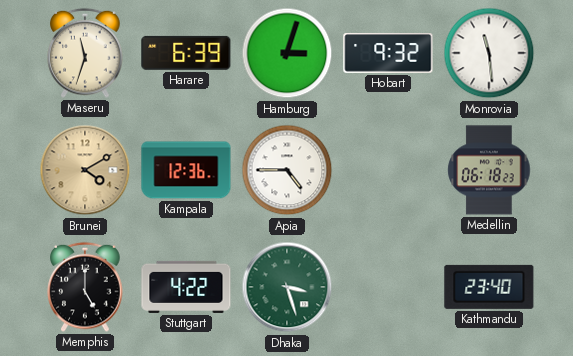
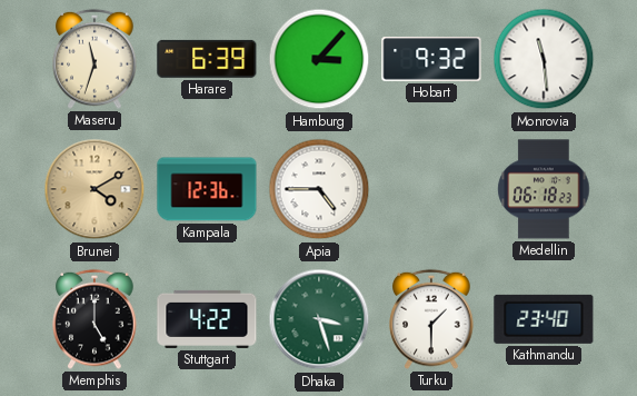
Hamburg: 3:03 -> 3:07
Turku: none -> 1:30
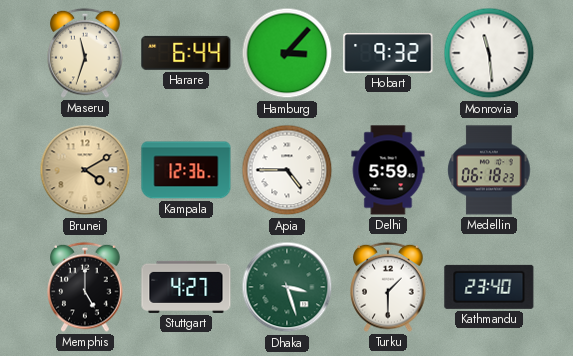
Harare: 6:39 -> 6:44
Delhi: none -> 5:59
Stuttgart: 4:22 -> 4:27
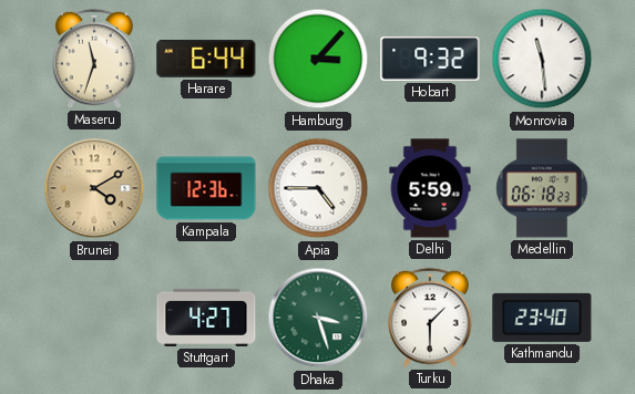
Memphis: 5:00 -> none
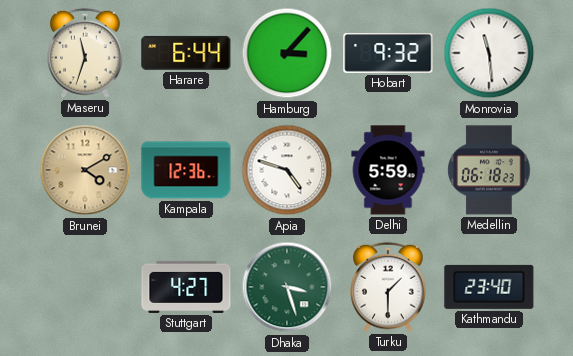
Apia: 4:45 -> 4:48
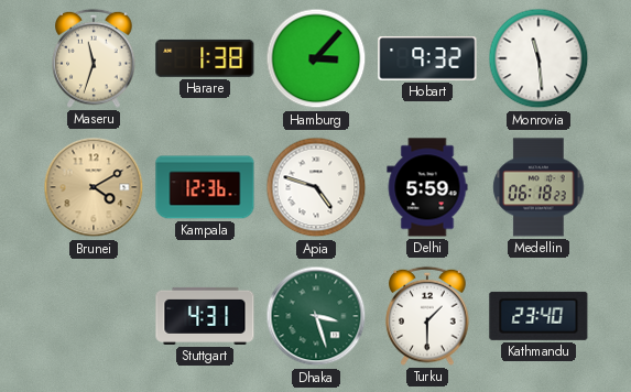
Harare: 6:44 -> 1:38
Stuttgart: 4:27 -> 4:31
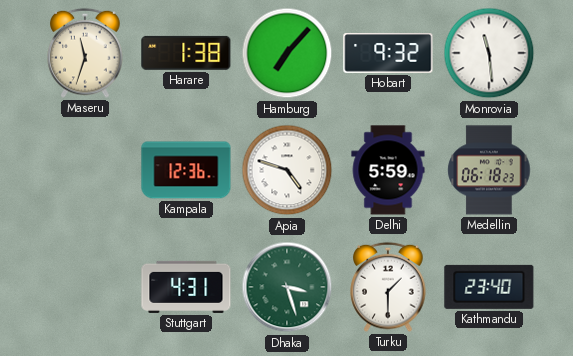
Hamburg: 3:07 -> 7:07
Brunei: 4:10 -> none
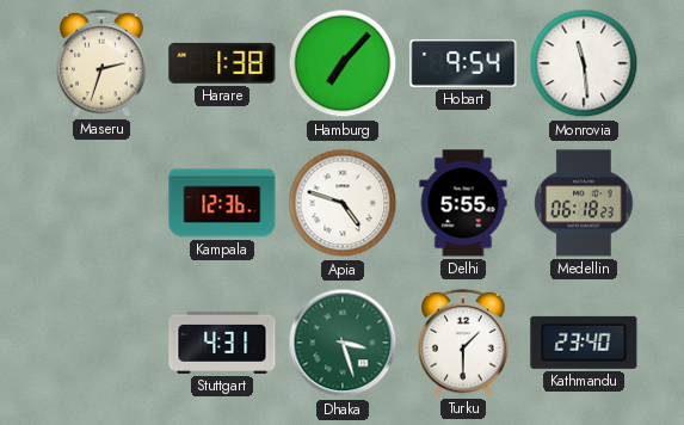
Maseru: 11:33 -> 2:33
Hobart: 9:32 -> 9:54
Delhi: 5:59 -> 5:55
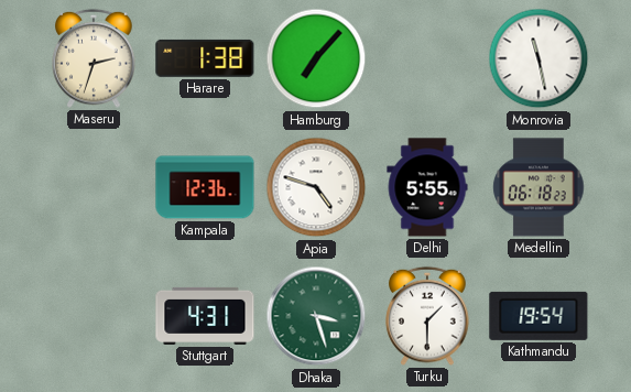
Hobart: 9:54 -> none
Monrovia: 11:29 -> 11:28
Kathmandu: 23:40 -> 19:54
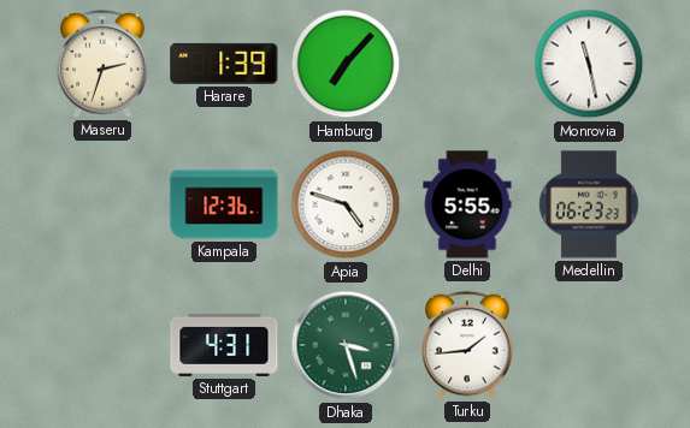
Harare: 1:38 -> 1:39
Medellin: 06:18 -> 06:23
Turku: 1:30 -> 1:44
Kathmandu: 19:54 -> none
